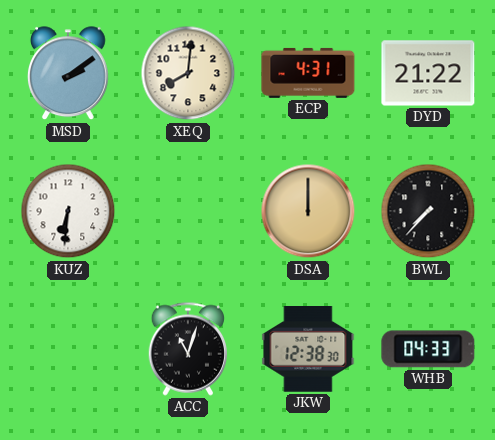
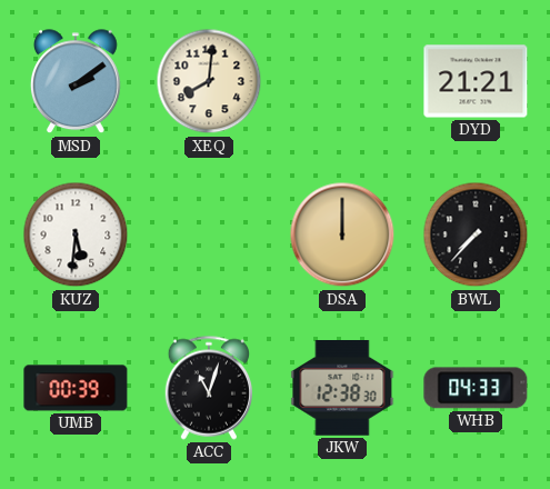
ECP: 4:31 -> none
DYD: 21:22 -> 21:21
KUZ: 6:31 -> 5:31
UMB: none -> 00:39
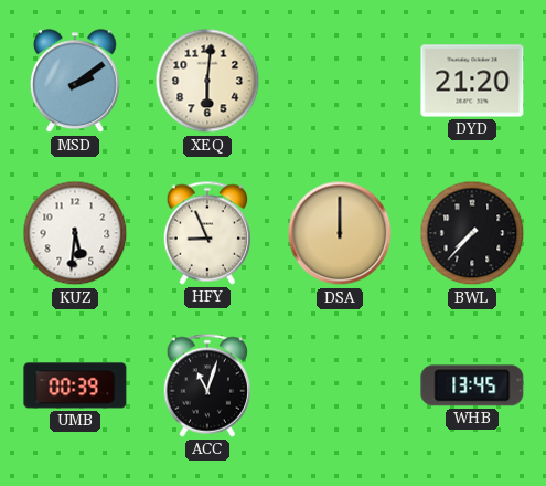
XEQ: 8:01 -> 6:01
DYD: 21:21 -> 21:20
HFY: none -> 8:56
JKW: 12:38 -> none
WHB: 04:33 -> 13:45
